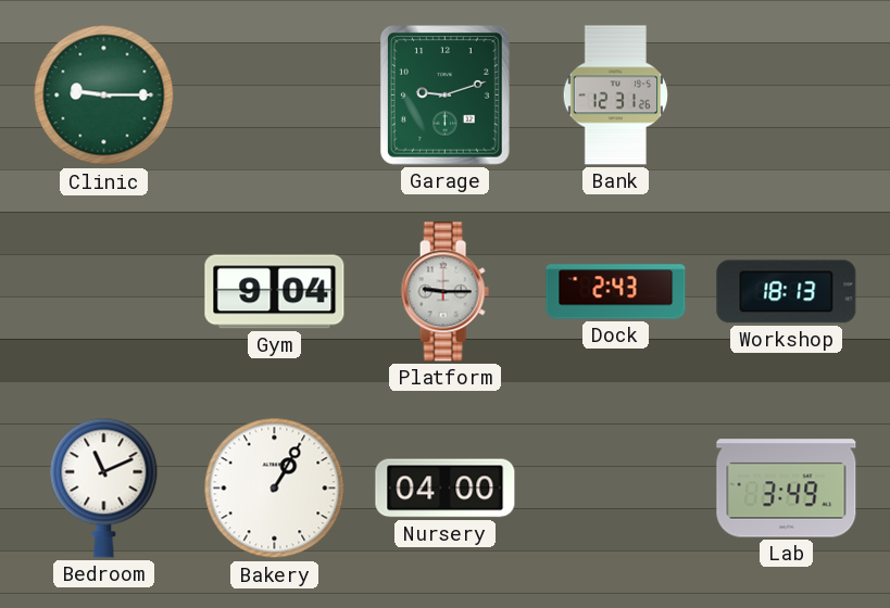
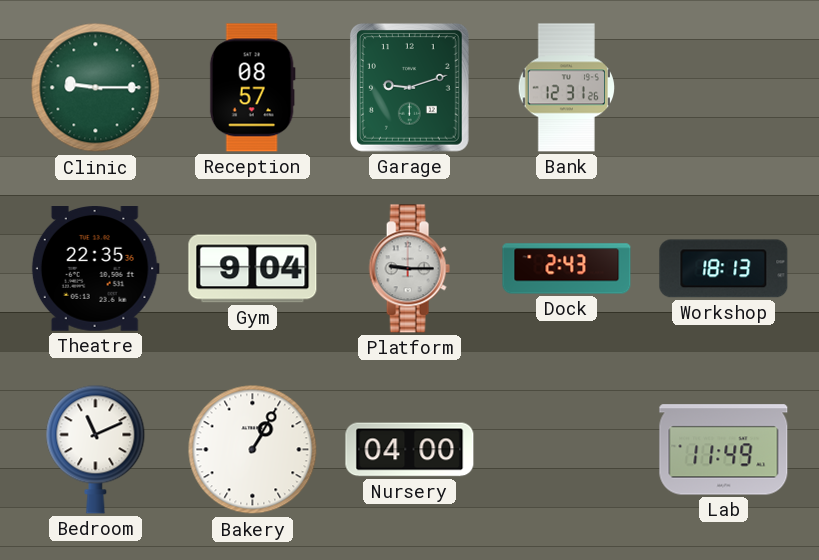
Reception: none -> 08:57
Theatre: none -> 22:35
Lab: 3:49 -> 11:49
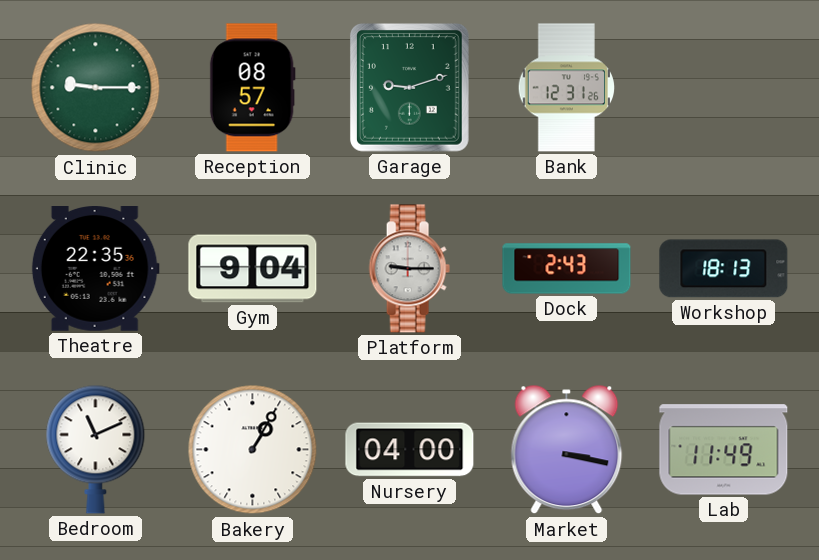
Market: none -> 3:17
